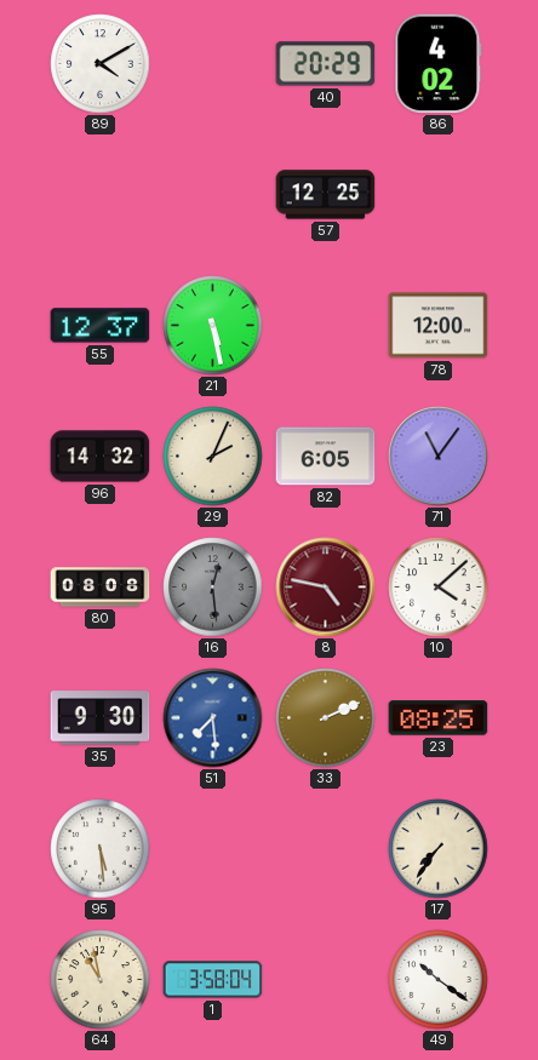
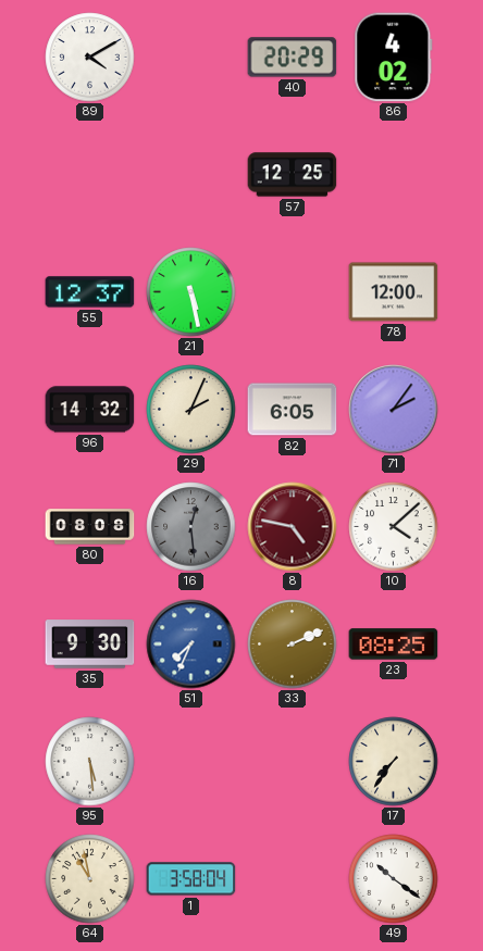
71: 11:06 -> 2:06
51: 7:29 -> 7:34
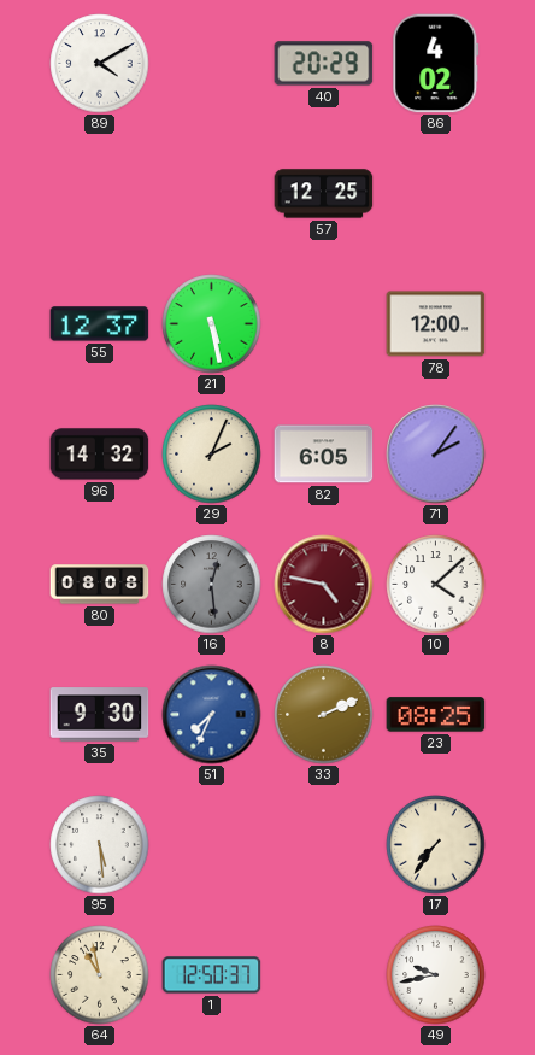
1: 3:58 -> 12:50
49: 10:21 -> 9:43
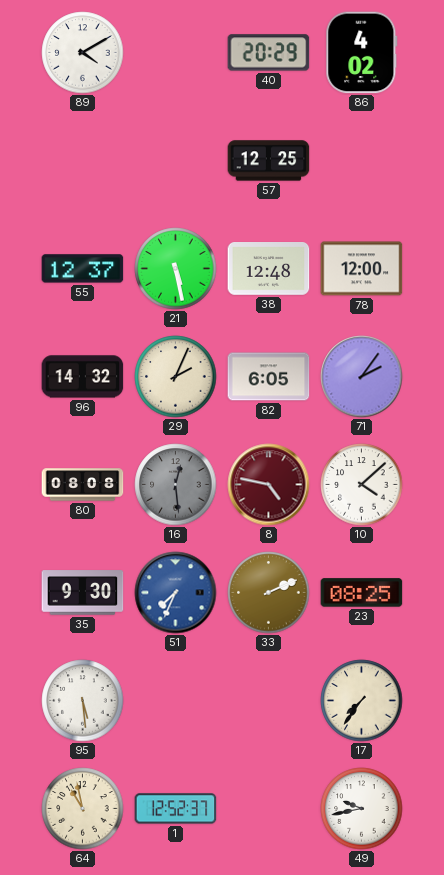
38: none -> 12:48
1: 12:50 -> 12:52
